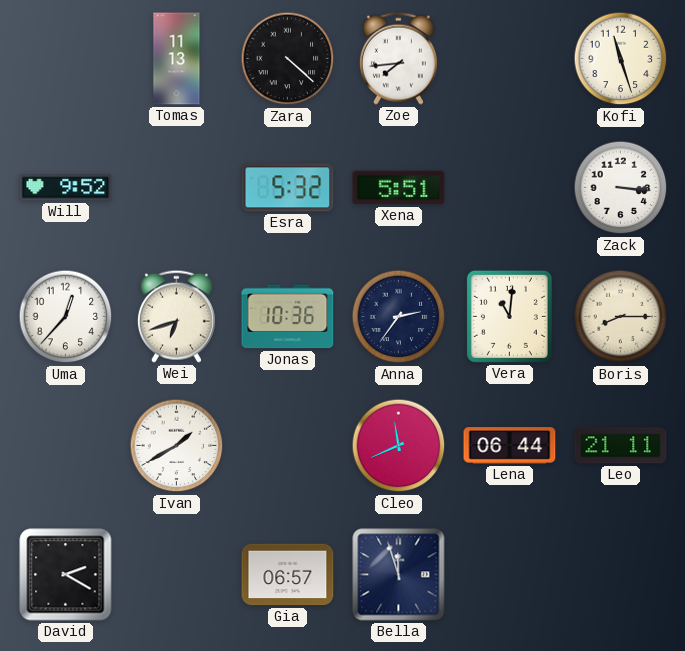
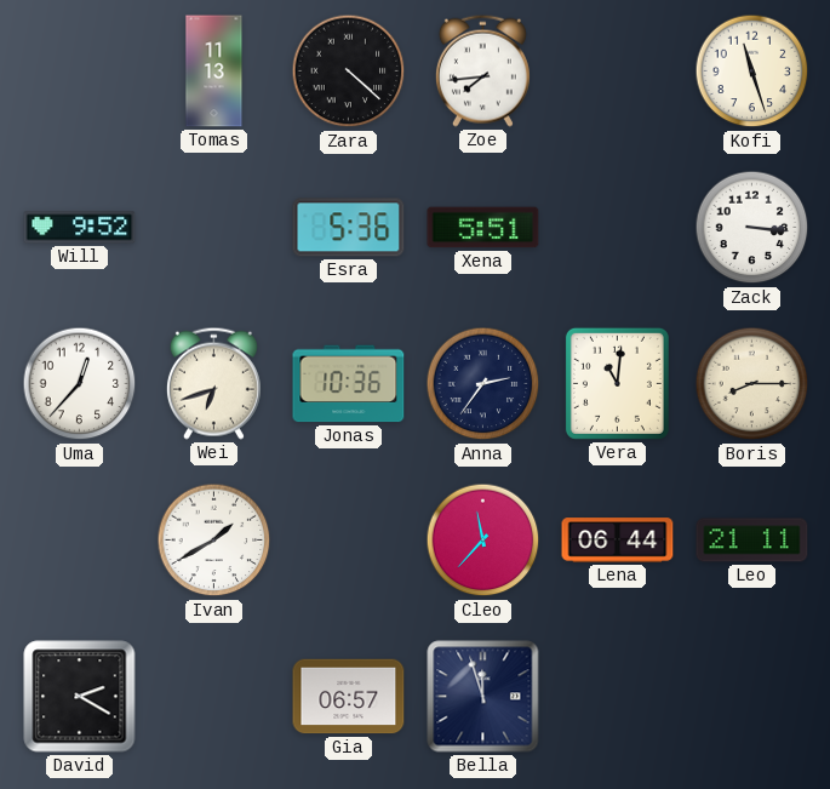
Esra: 5:32 -> 5:36
Cleo: 11:41 -> 11:37
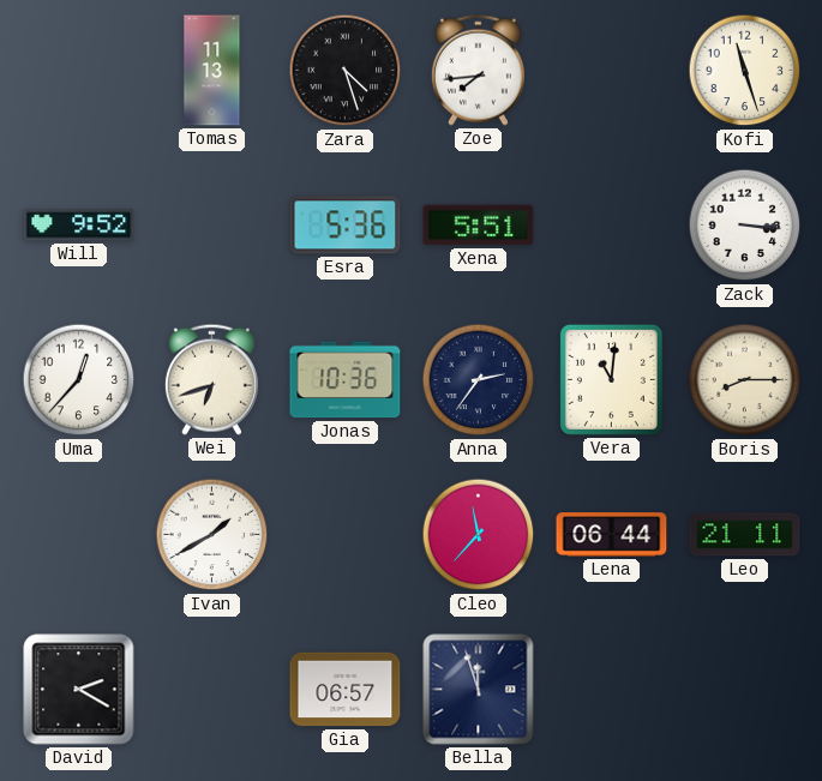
Zara: 4:22 -> 4:27
